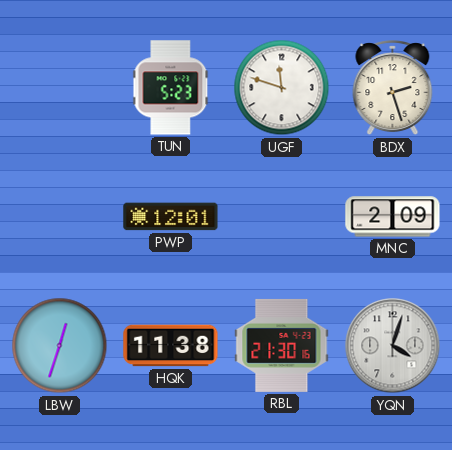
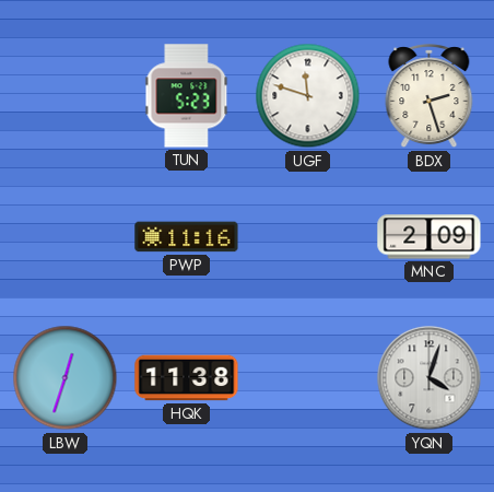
PWP: 12:01 -> 11:16
RBL: 21:30 -> none
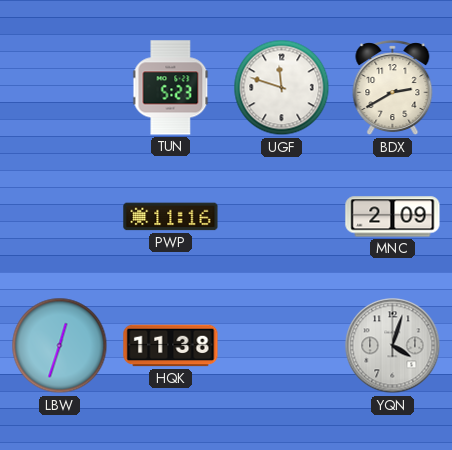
BDX: 2:27 -> 2:40
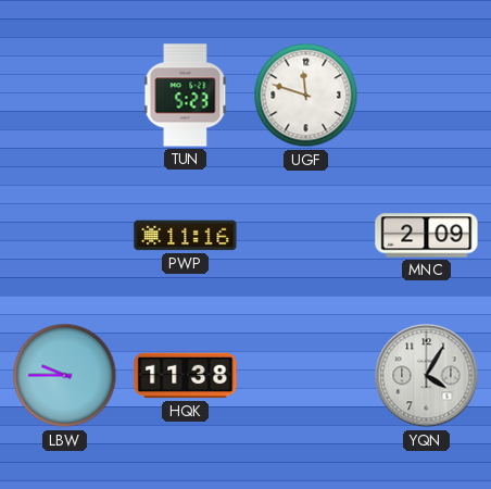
BDX: 2:40 -> none
LBW: 12:33 -> 9:45
YQN: 4:03 -> 4:05
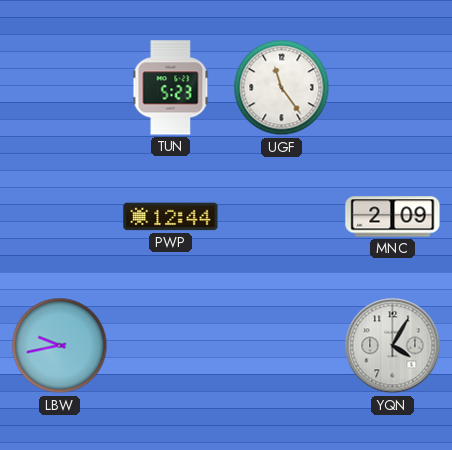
UGF: 11:48 -> 11:24
PWP: 11:16 -> 12:44
LBW: 9:45 -> 9:43
HQK: 11:38 -> none
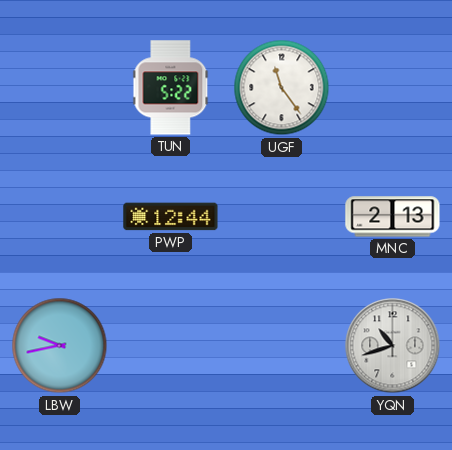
TUN: 5:23 -> 5:22
MNC: 2:09 -> 2:13
YQN: 4:05 -> 10:42
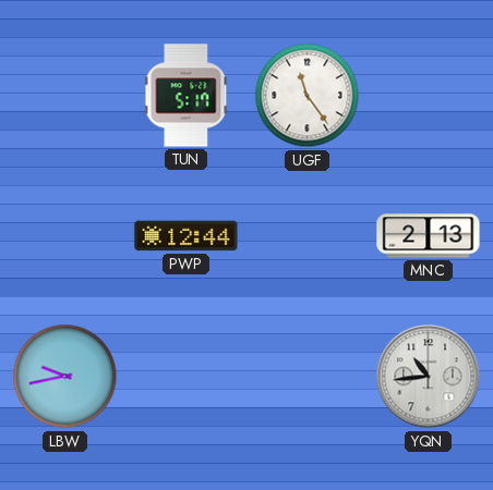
TUN: 5:22 -> 5:17
YQN: 10:42 -> 10:44
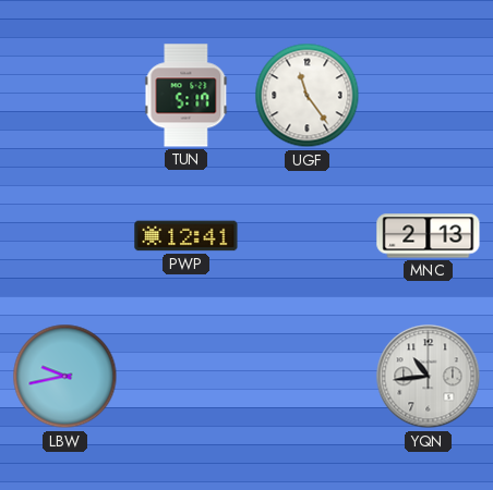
PWP: 12:44 -> 12:41
